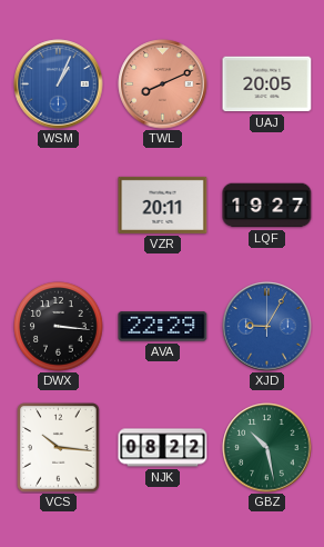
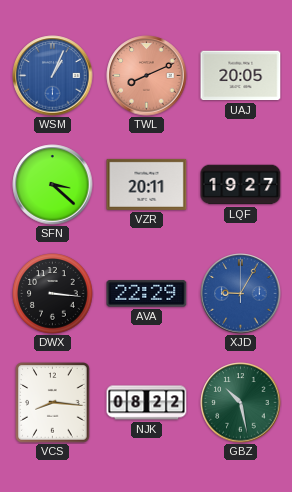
SFN: none -> 3:22
VCS: 10:16 -> 8:16
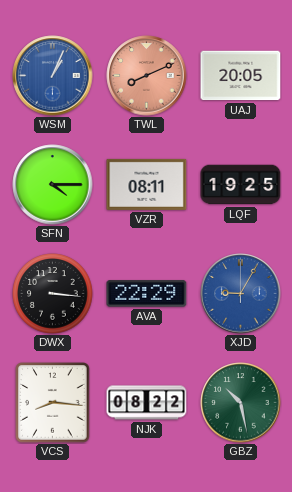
SFN: 3:22 -> 4:15
VZR: 20:11 -> 08:11
LQF: 19:27 -> 19:25
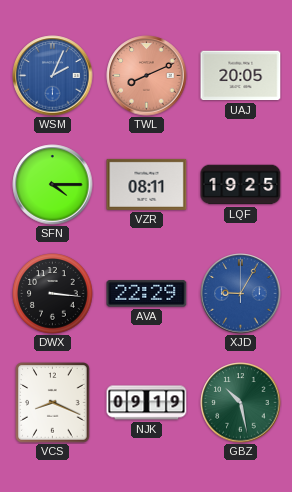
WSM: 1:04 -> 2:04
VCS: 8:16 -> 8:19
NJK: 08:22 -> 09:19
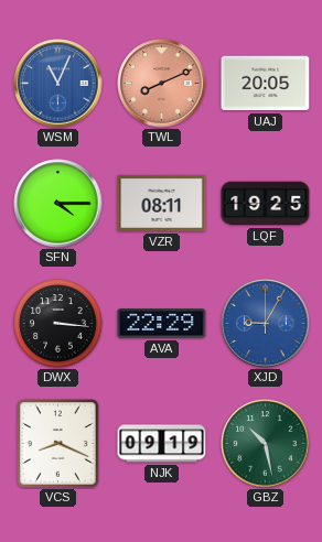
WSM: 2:04 -> 11:04
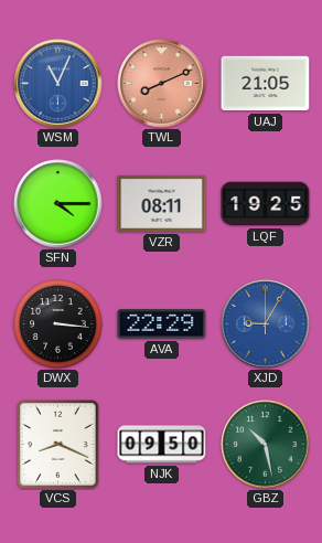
UAJ: 20:05 -> 21:05
NJK: 09:19 -> 09:50
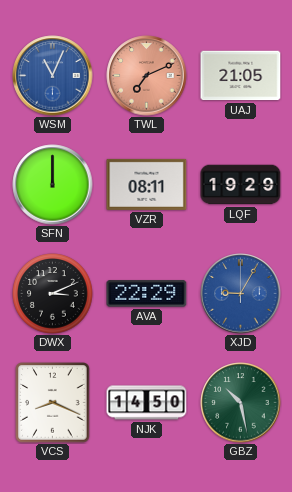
TWL: 8:11 -> 7:11
SFN: 4:15 -> 12:00
LQF: 19:25 -> 19:29
DWX: 3:16 -> 3:11
NJK: 09:50 -> 14:50
